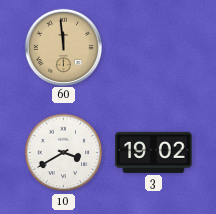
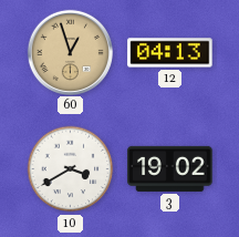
60: 11:59 -> 12:57
12: none -> 04:13
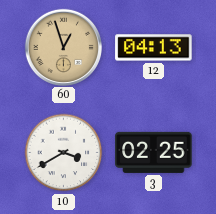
3: 19:02 -> 02:25
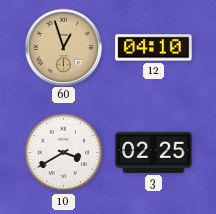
12: 04:13 -> 04:10
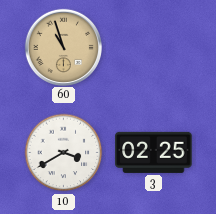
60: 12:57 -> 10:57
12: 04:10 -> none
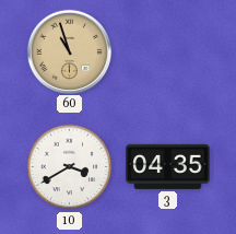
3: 02:25 -> 04:35
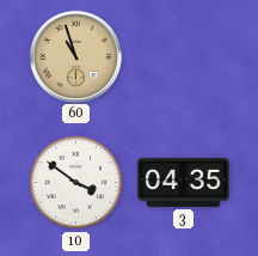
10: 3:40 -> 3:51
